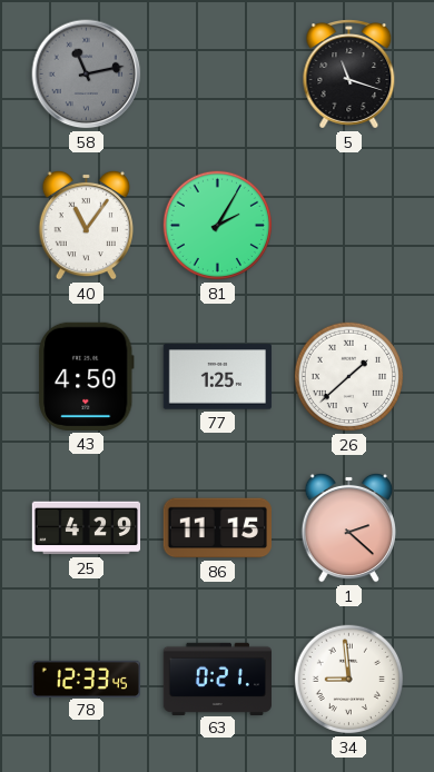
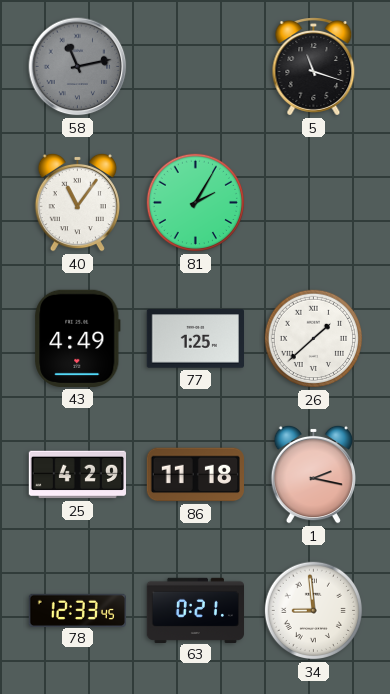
43: 4:50 -> 4:49
86: 11:15 -> 11:18
1: 2:22 -> 2:17
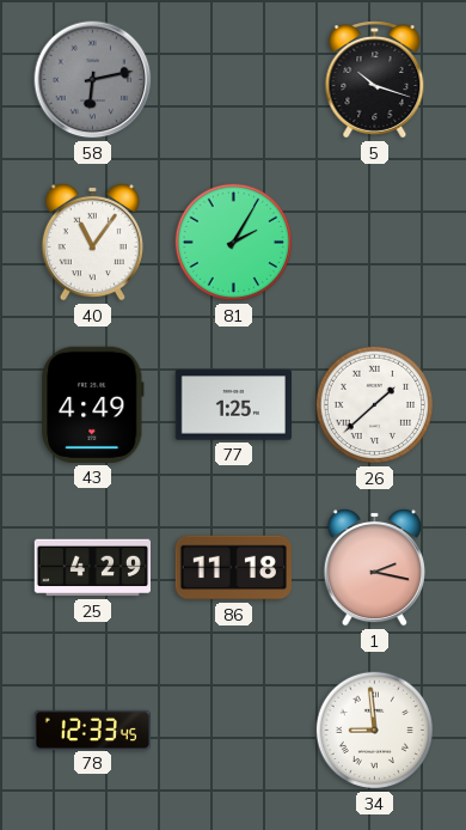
58: 11:13 -> 6:13
5: 11:18 -> 10:18
63: 0:21 -> none
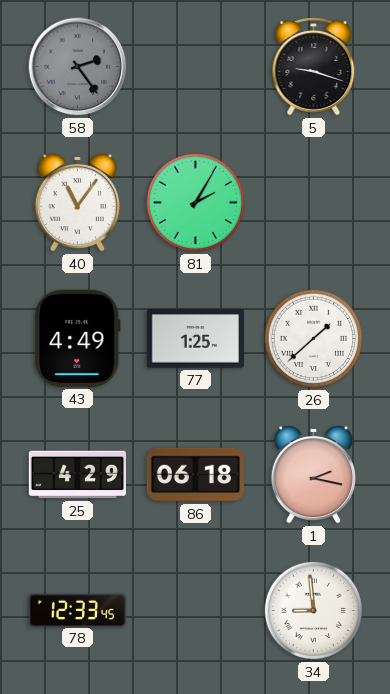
58: 6:13 -> 2:24
5: 10:18 -> 9:18
86: 11:18 -> 06:18
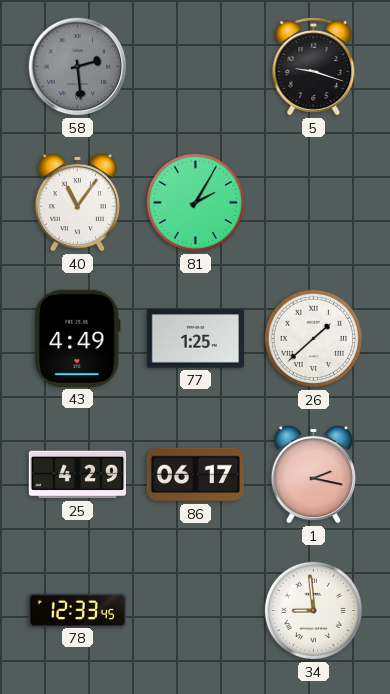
58: 2:24 -> 2:29
86: 06:18 -> 06:17
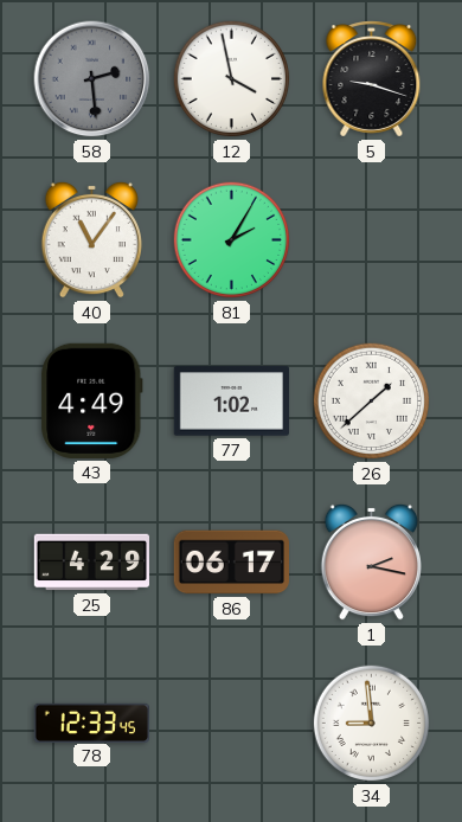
12: none -> 3:58
77: 1:25 -> 1:02
